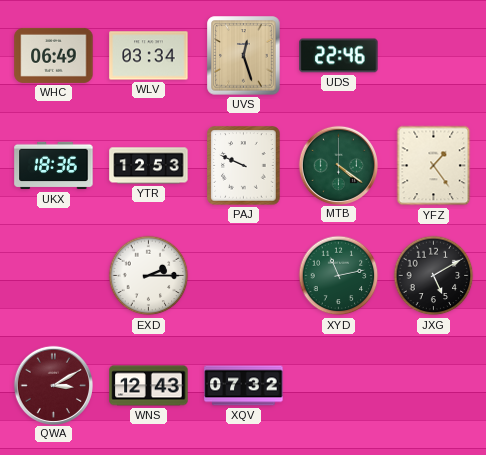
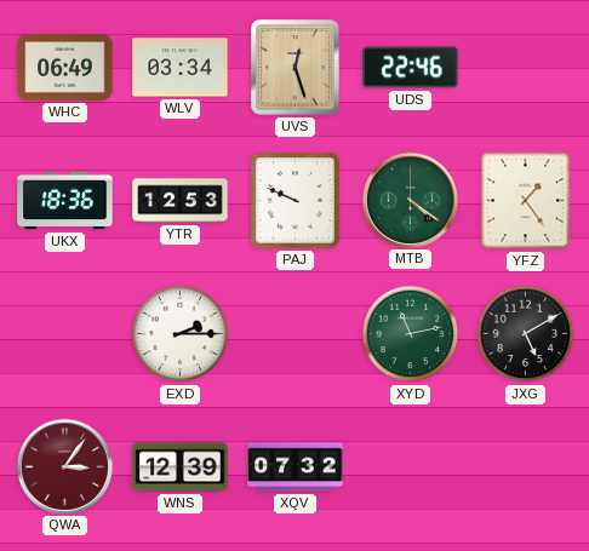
QWA: 3:10 -> 3:06
WNS: 12:43 -> 12:39
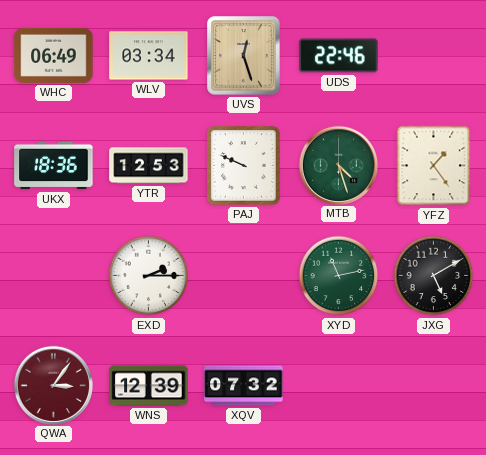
MTB: 4:21 -> 4:27
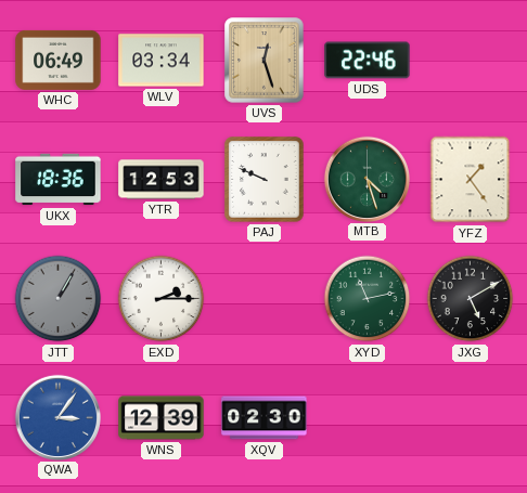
JTT: none -> 1:05
QWA dial: burgundy -> blue
XQV: 07:32 -> 02:30
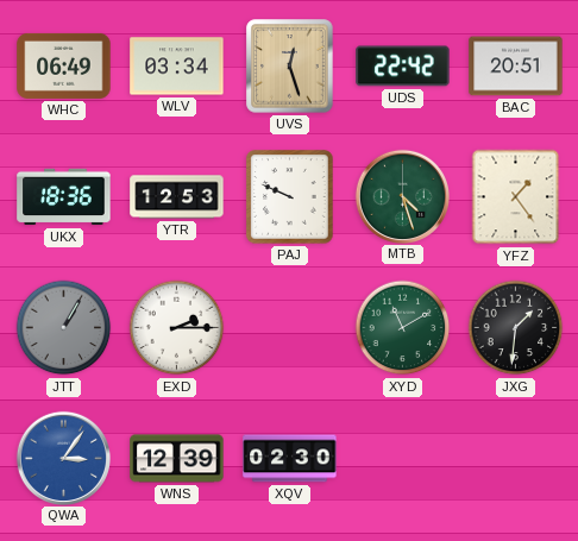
UDS: 22:46 -> 22:42
BAC: none -> 20:51
XYD: 11:13 -> 11:10
JXG: 5:10 -> 1:31
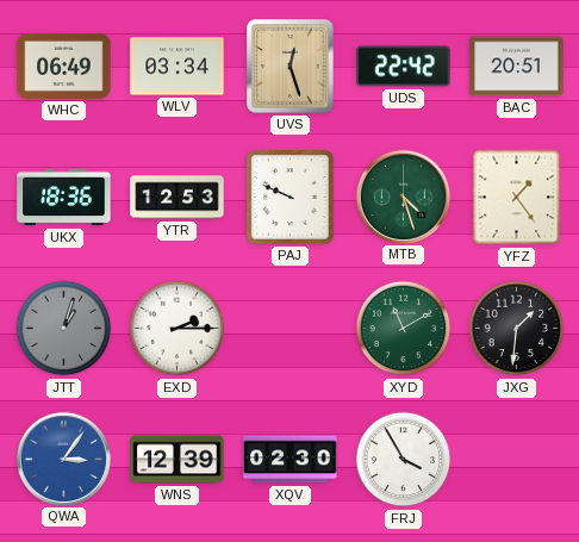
JTT: 1:05 -> 1:03
FRJ: none -> 3:55
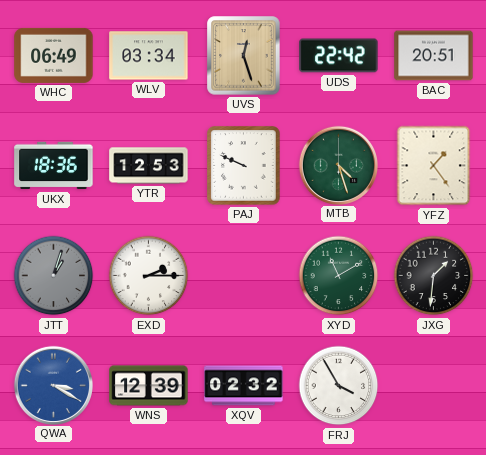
QWA: 3:06 -> 3:20
XQV: 02:30 -> 02:32
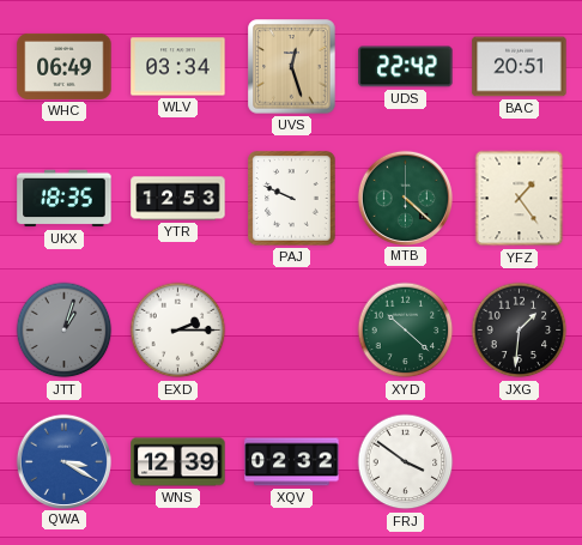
UKX: 18:36 -> 18:35
MTB: 4:27 -> 4:22
XYD: 11:10 -> 10:22
FRJ: 3:55 -> 3:51
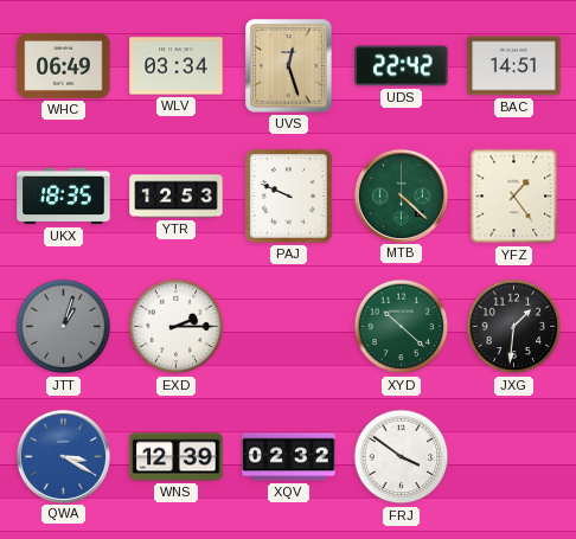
BAC: 20:51 -> 14:51
